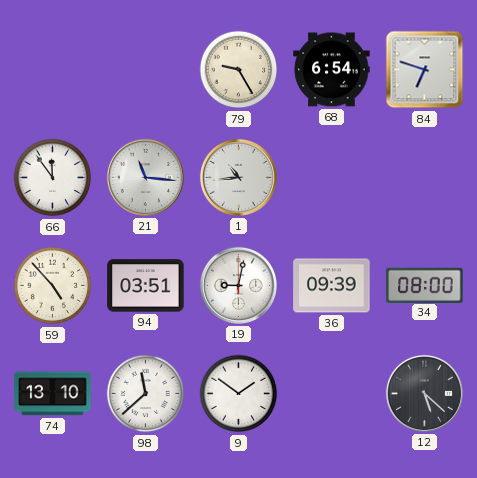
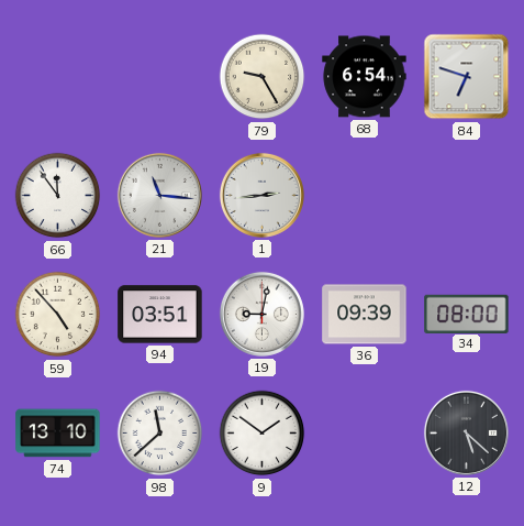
1: 10:44 -> 2:44
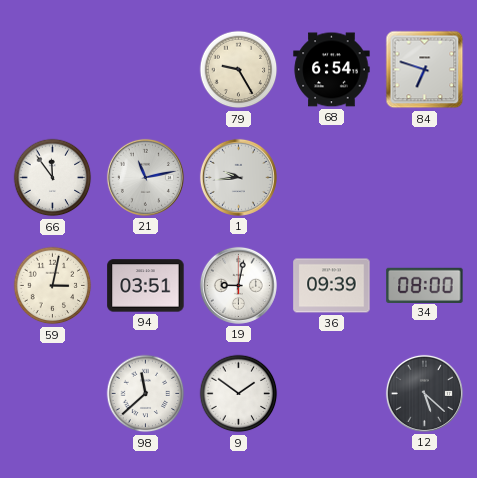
21: 11:16 -> 11:13
1: 2:44 -> 9:44
59: 4:53 -> 3:02
74: 13:10 -> none
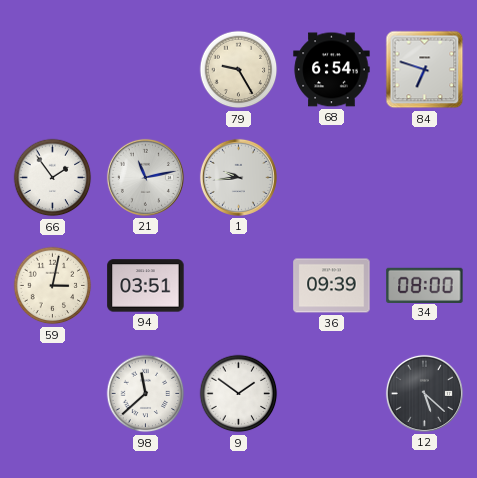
66: 11:54 -> 1:54
19: 9:02 -> none
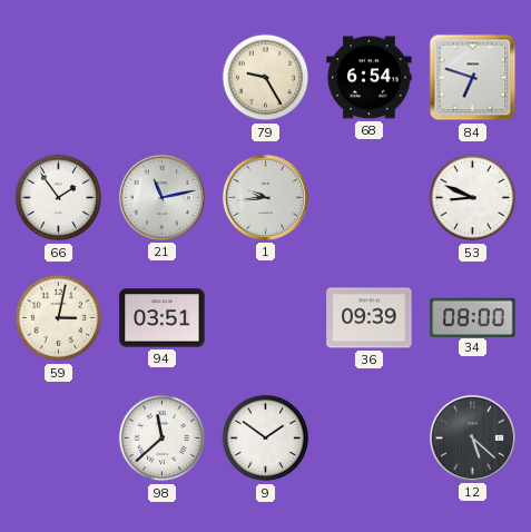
53: none -> 8:49
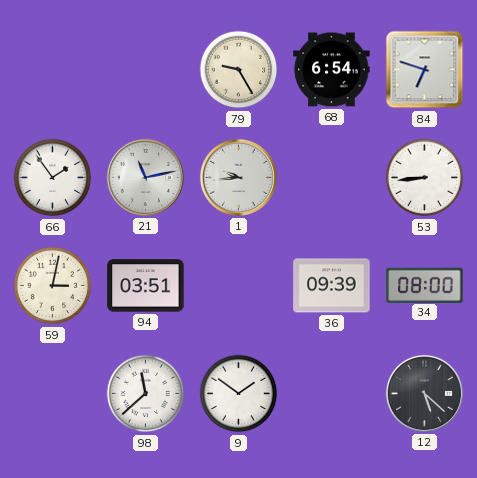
53: 8:49 -> 8:44
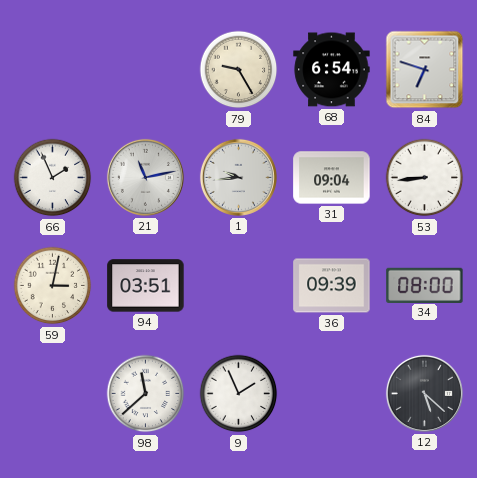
66: 1:54 -> 1:56
31: none -> 09:04
9: 1:51 -> 1:56
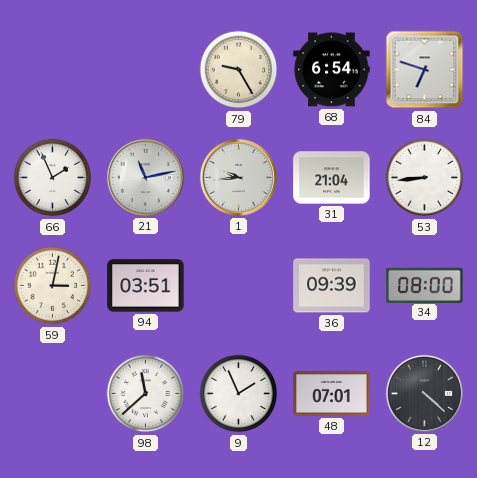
31: 09:04 -> 21:04
48: none -> 07:01
12: 5:22 -> 4:22
